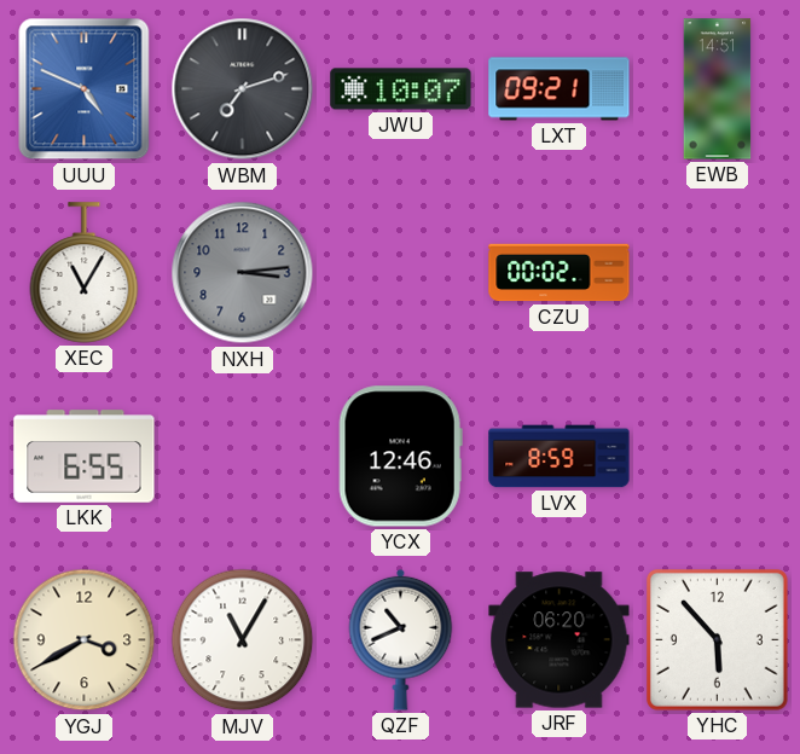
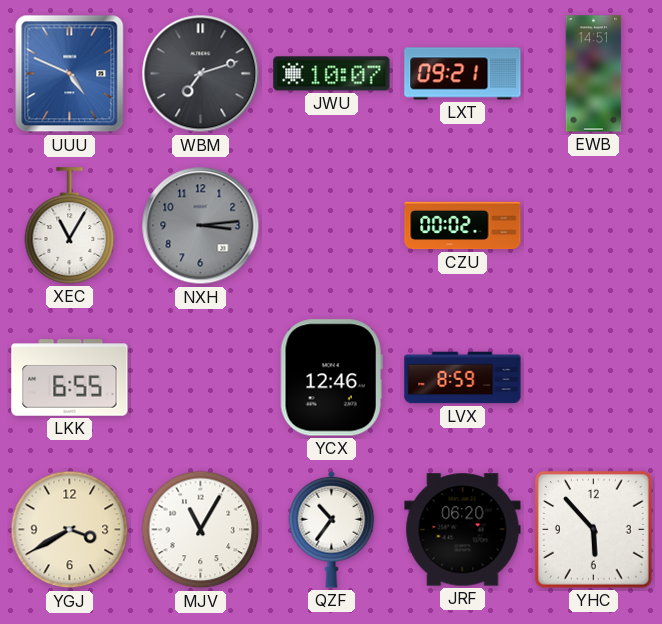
QZF: 10:41 -> 10:36
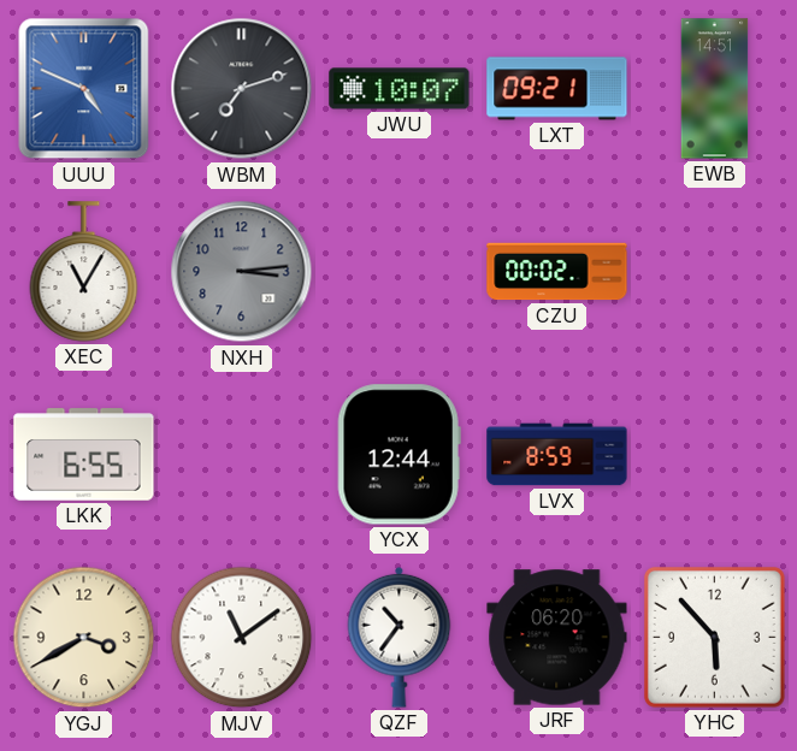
YCX: 12:46 -> 12:44
MJV: 11:05 -> 11:09
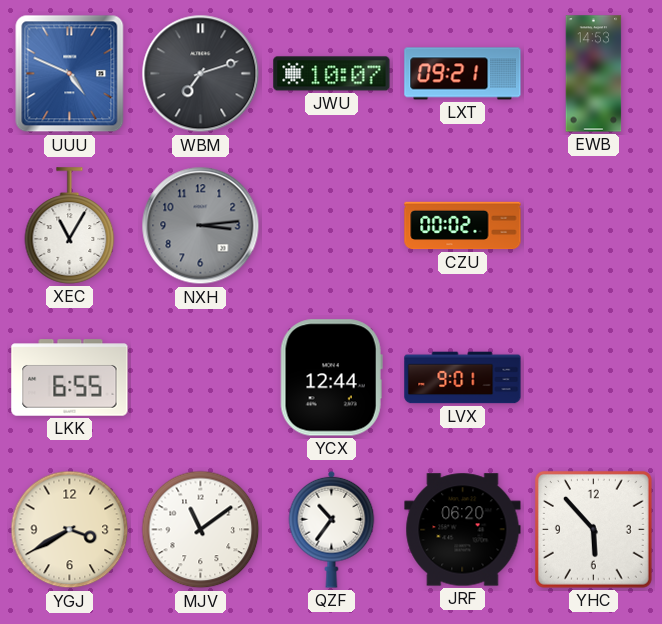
EWB: 14:51 -> 14:53
LVX: 8:59 -> 9:01
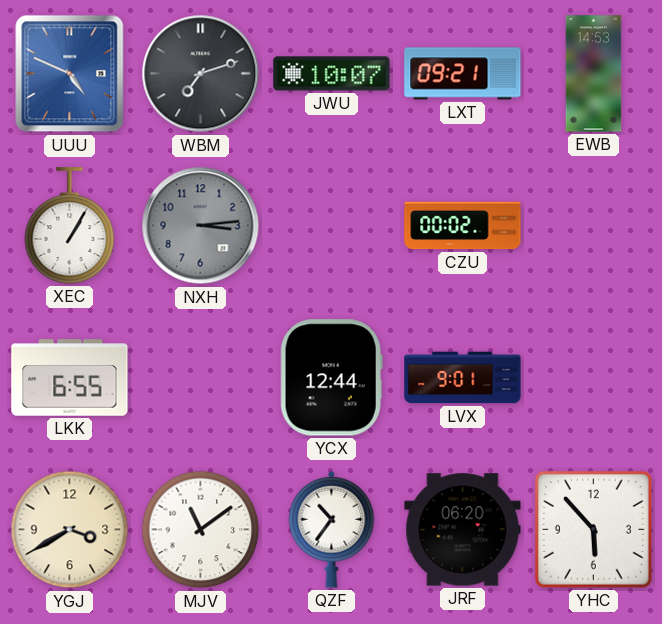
XEC: 11:05 -> 1:05
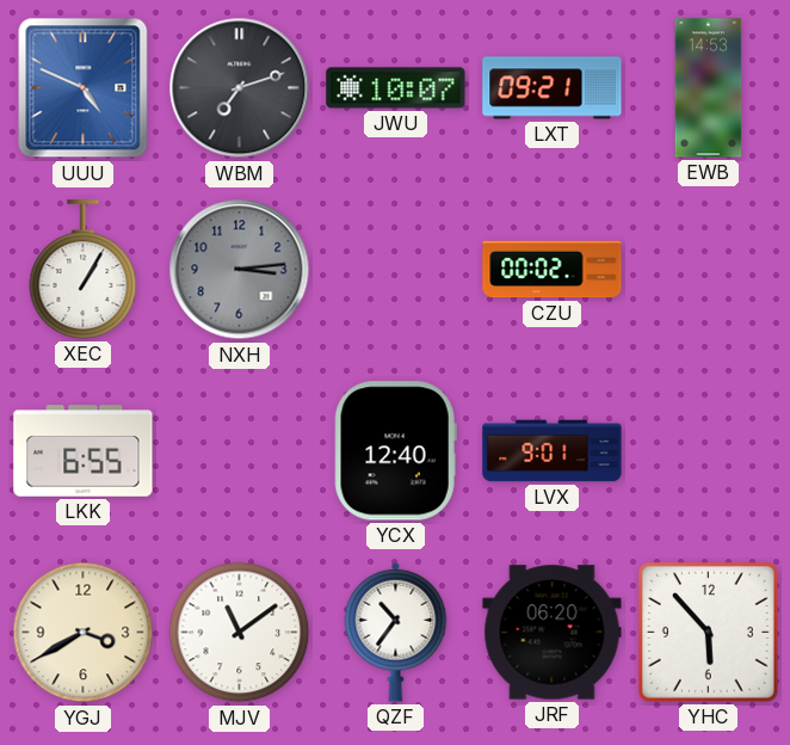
YCX: 12:44 -> 12:40
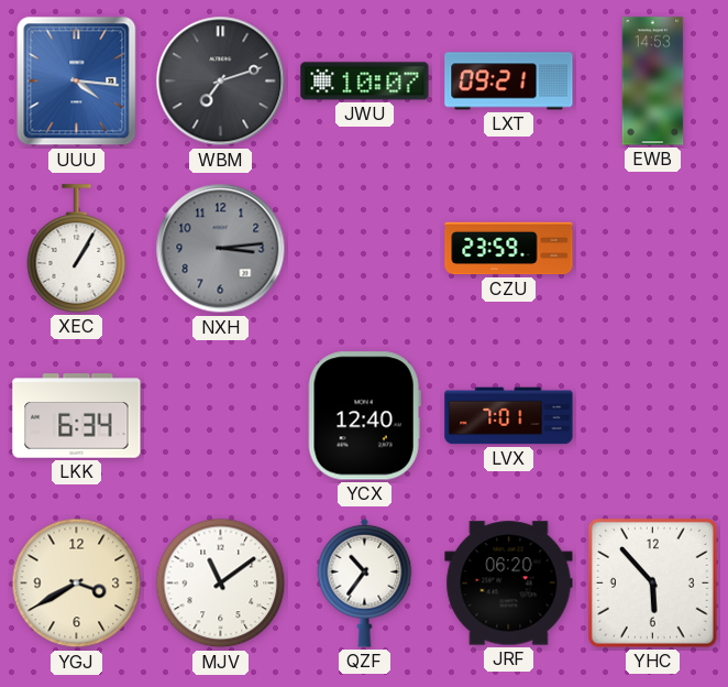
UUU: 4:49 -> 4:16
CZU: 00:02 -> 23:59
LKK: 6:55 -> 6:34
LVX: 9:01 -> 7:01
